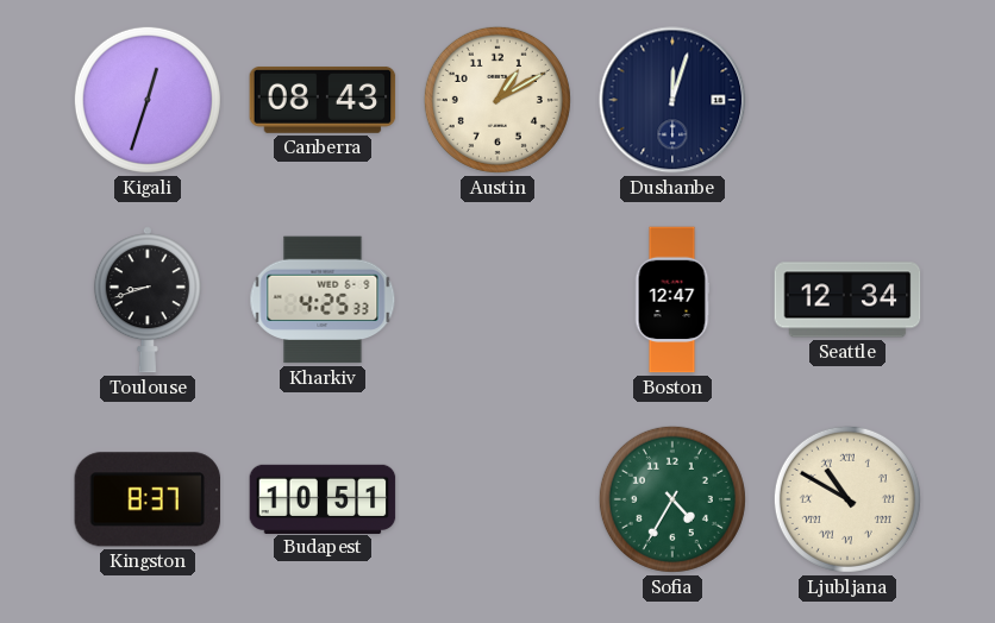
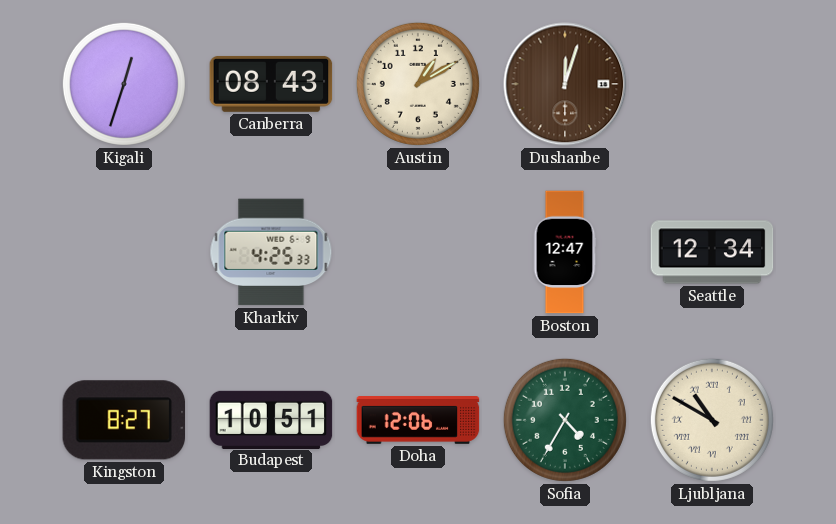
Dushanbe dial: navy -> brown
Toulouse: 8:42 -> none
Kingston: 8:37 -> 8:27
Doha: none -> 12:06
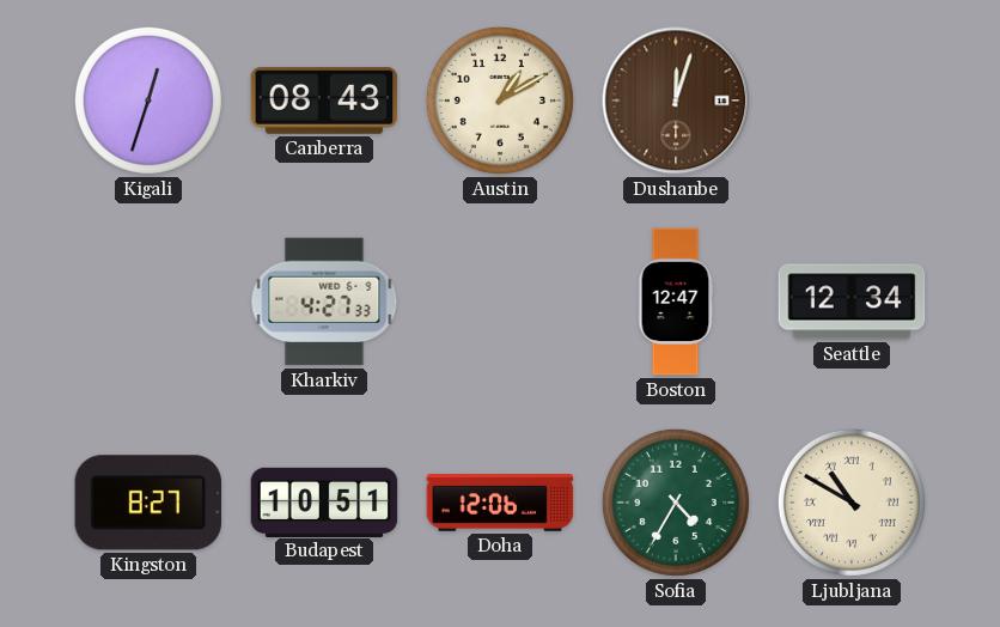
Kharkiv: 4:25 -> 4:27
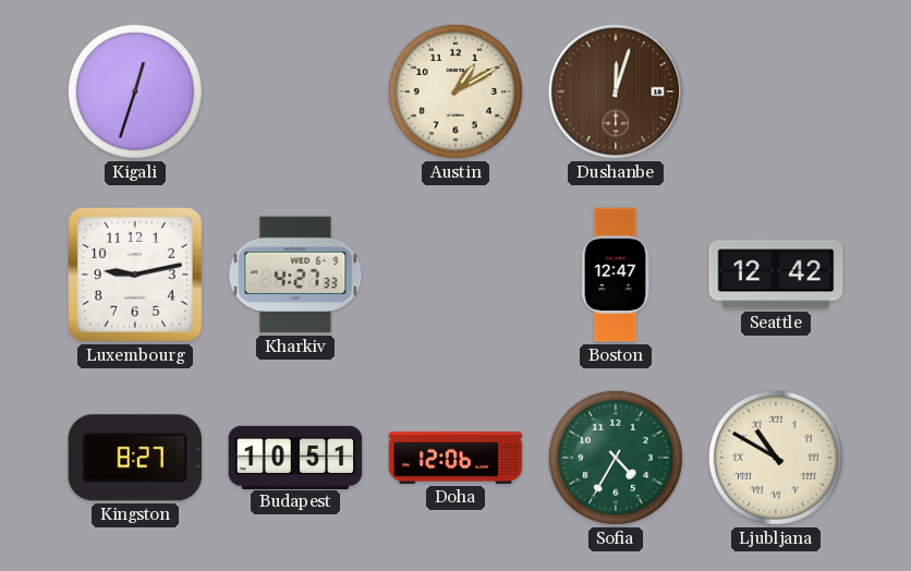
Canberra: 08:43 -> none
Luxembourg: none -> 9:13
Seattle: 12:34 -> 12:42
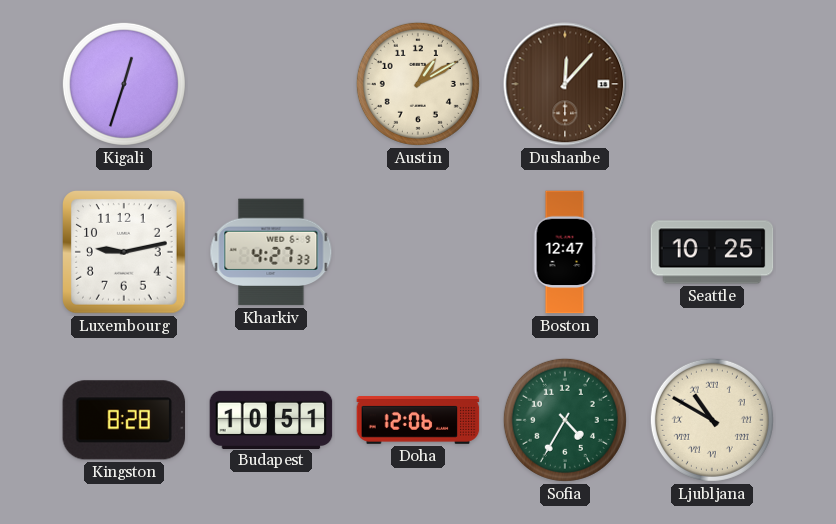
Dushanbe: 12:03 -> 12:07
Seattle: 12:42 -> 10:25
Kingston: 8:27 -> 8:28
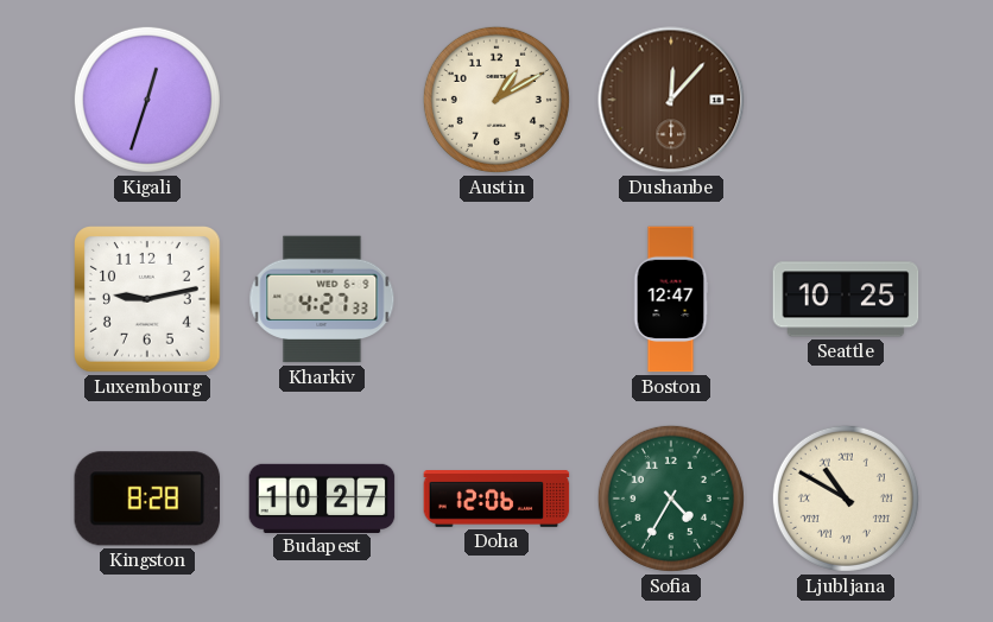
Budapest: 10:51 -> 10:27
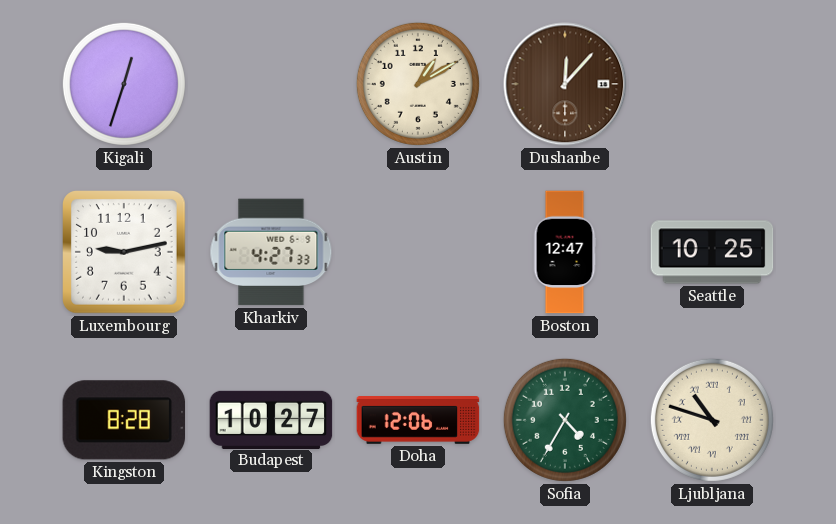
Ljubljana: 10:50 -> 10:48
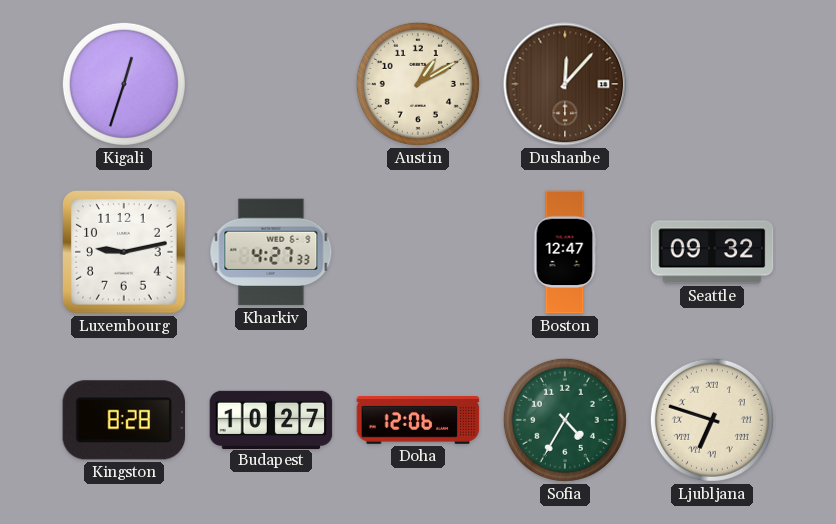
Seattle: 10:25 -> 09:32
Ljubljana: 10:48 -> 6:48
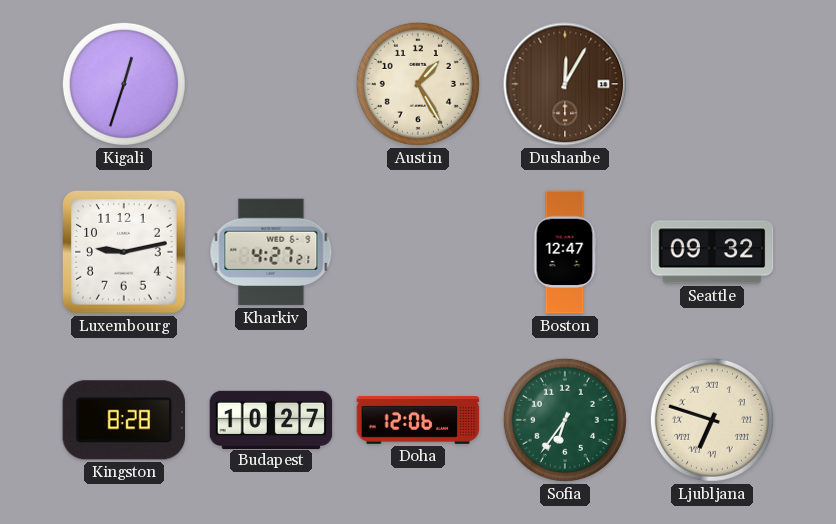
Austin: 1:10 -> 1:25
Dushanbe: 12:07 -> 12:05
Kharkiv: 4:27:33 -> 4:27:21
Sofia: 4:35 -> 6:36
